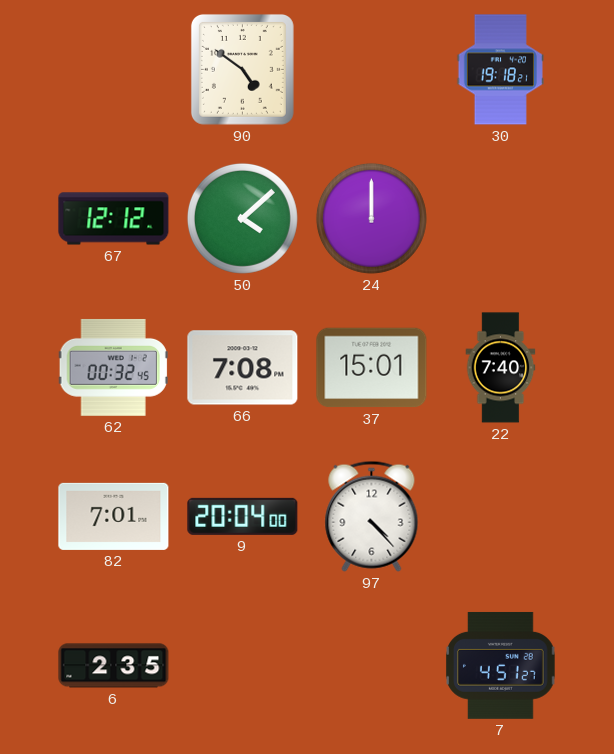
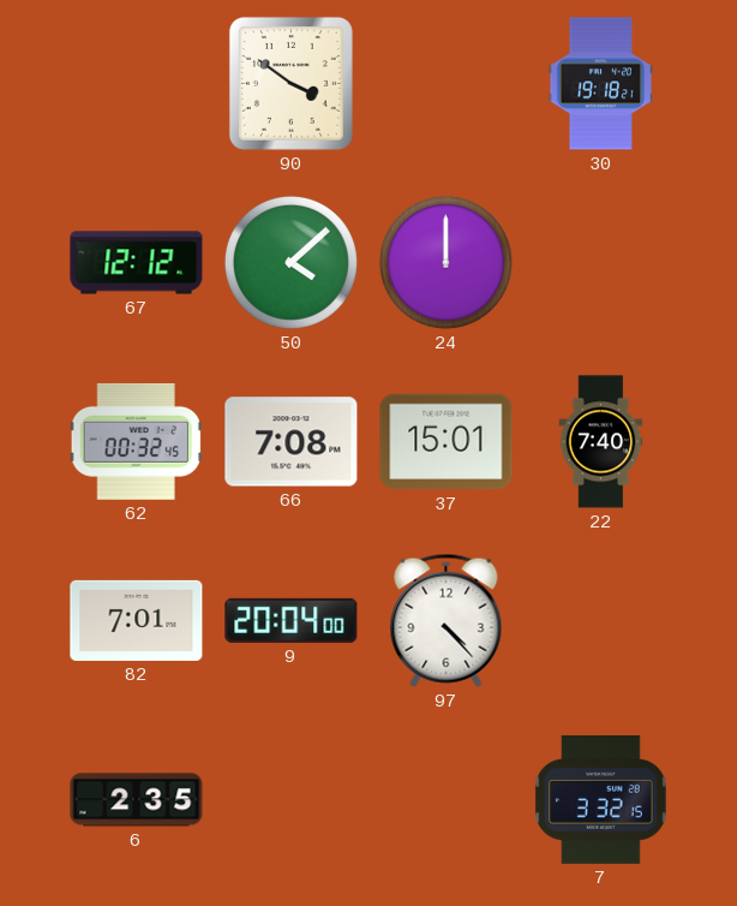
90: 4:51 -> 3:51
7: 4:51 -> 3:32
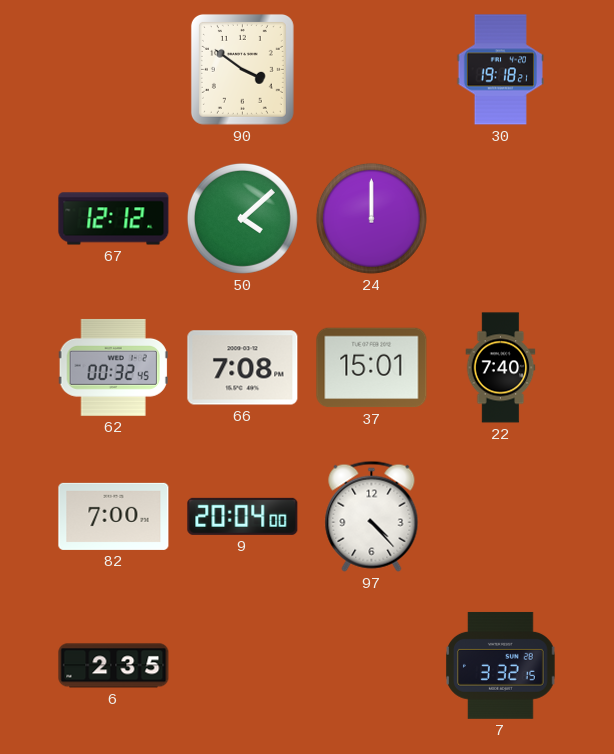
82: 7:01 -> 7:00
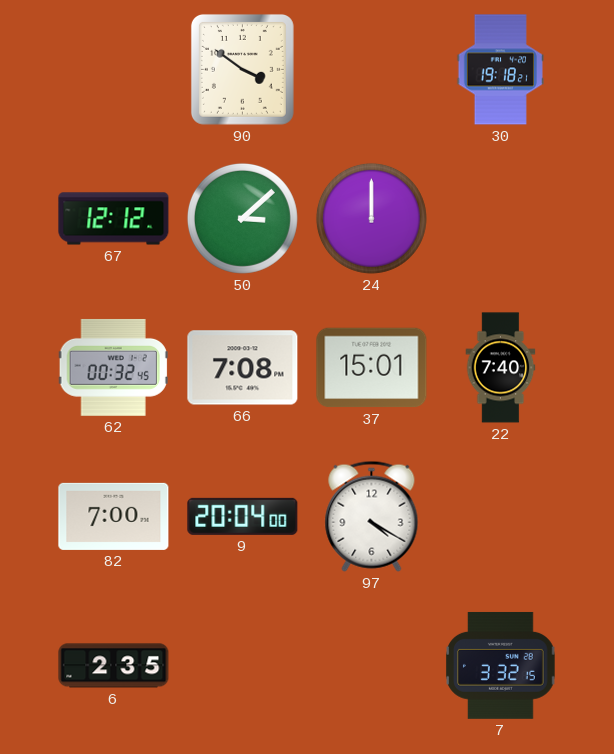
50: 4:08 -> 3:08
97: 4:23 -> 4:20
